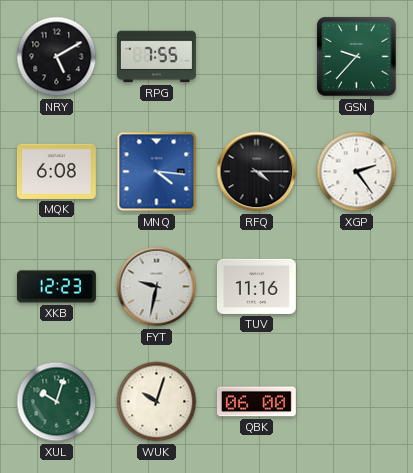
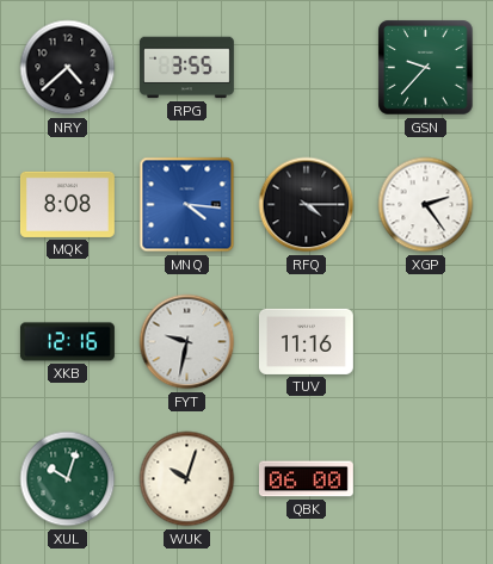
NRY: 5:10 -> 4:38
RPG: 7:55 -> 3:55
MQK: 6:08 -> 8:08
XKB: 12:23 -> 12:16
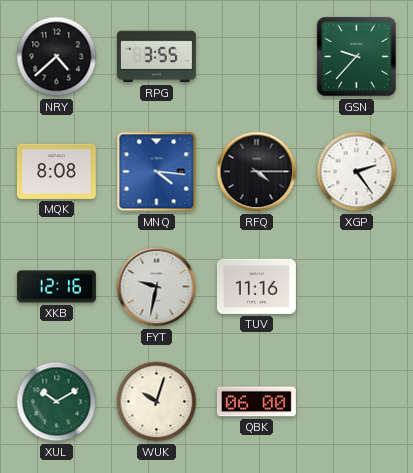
XUL: 10:03 -> 10:10
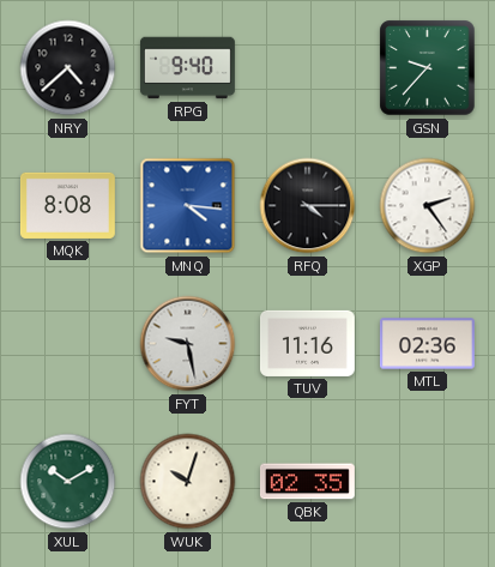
RPG: 3:55 -> 9:40
XKB: 12:16 -> none
FYT: 9:32 -> 9:28
MTL: none -> 02:36
QBK: 06:00 -> 02:35
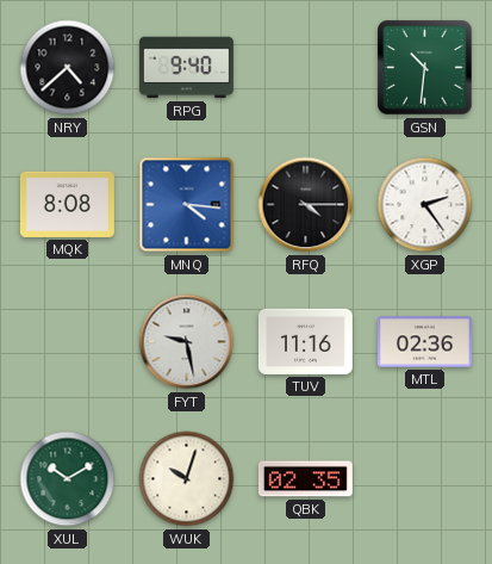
GSN: 9:37 -> 10:31
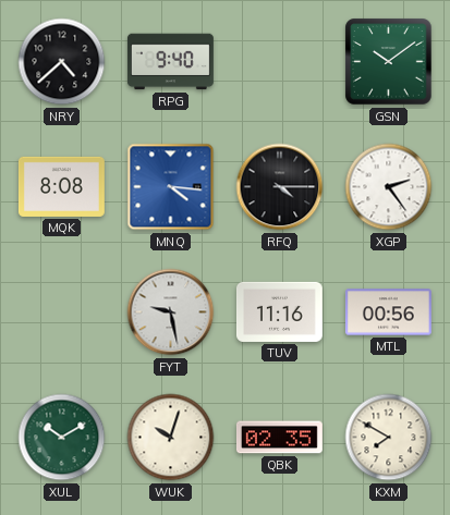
GSN: 10:31 -> 10:09
MTL: 02:36 -> 00:56
KXM: none -> 7:50
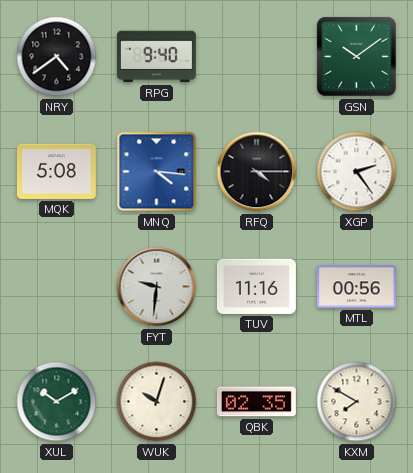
NRY: 4:38 -> 4:39
MQK: 8:08 -> 5:08
FYT: 9:28 -> 9:31
